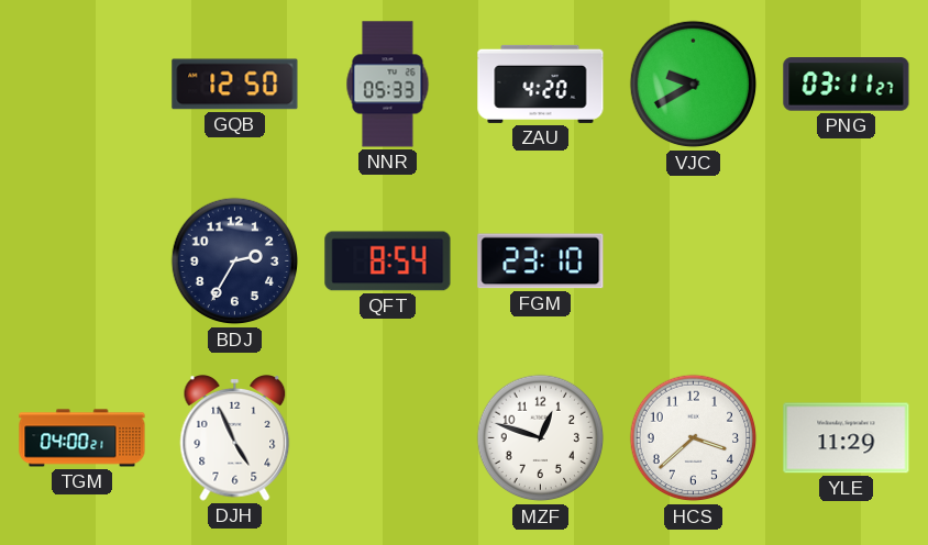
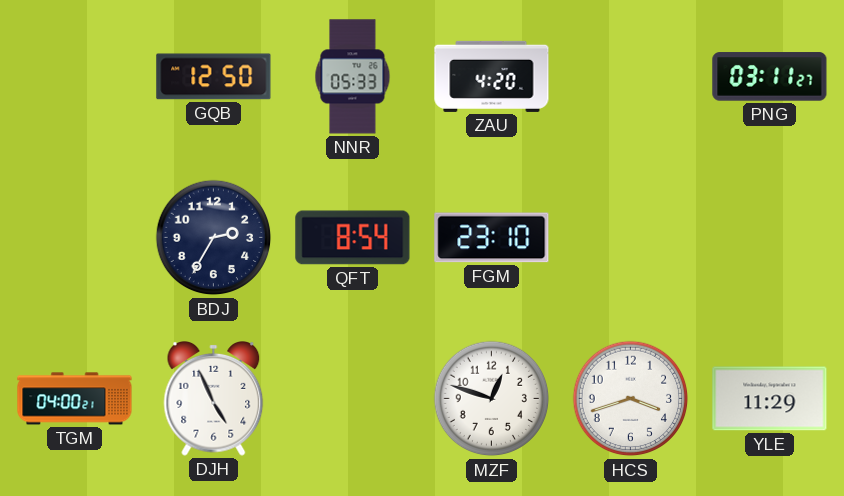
VJC: 9:40 -> none
HCS: 3:38 -> 3:42
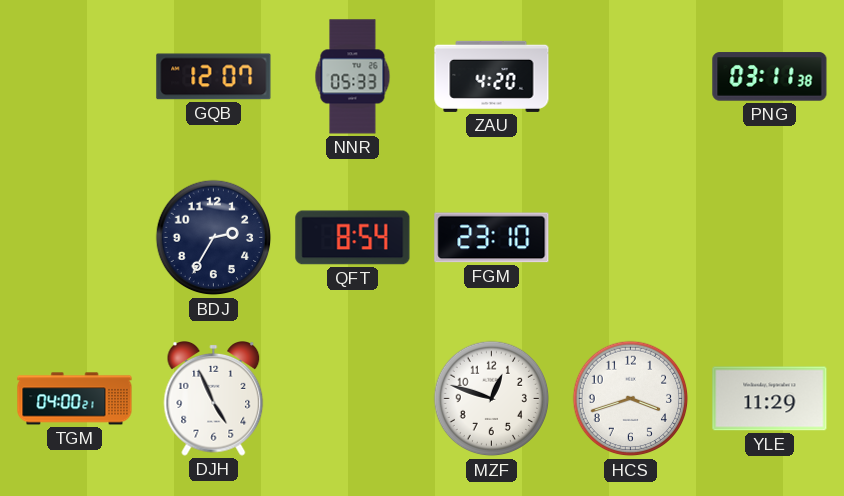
GQB: 12:50 -> 12:07
PNG: 03:11:27 -> 03:11:38
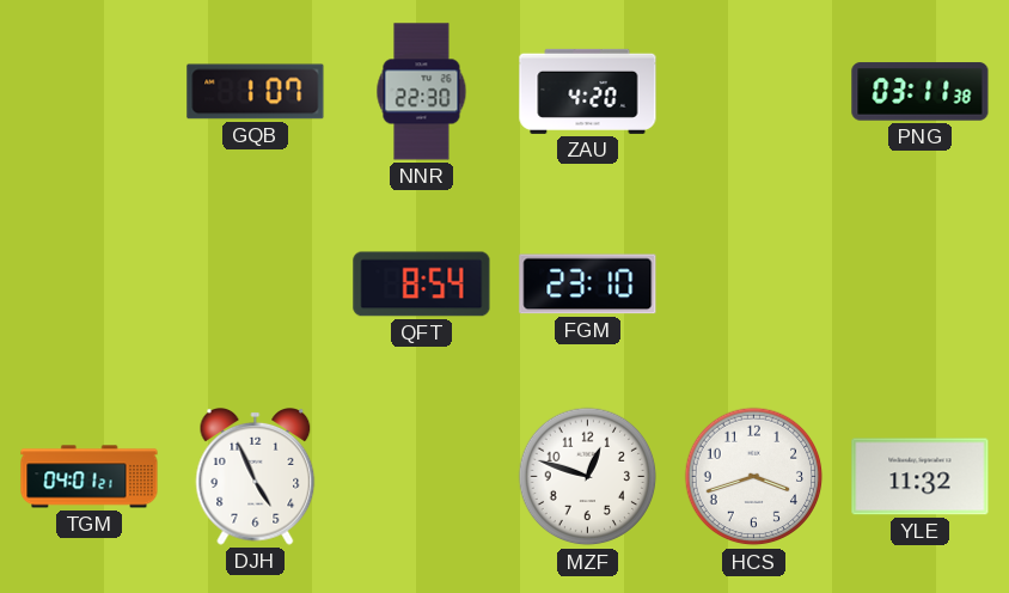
GQB: 12:07 -> 1:07
NNR: 05:33 -> 22:30
BDJ: 2:35 -> none
TGM: 04:00 -> 04:01
YLE: 11:29 -> 11:32
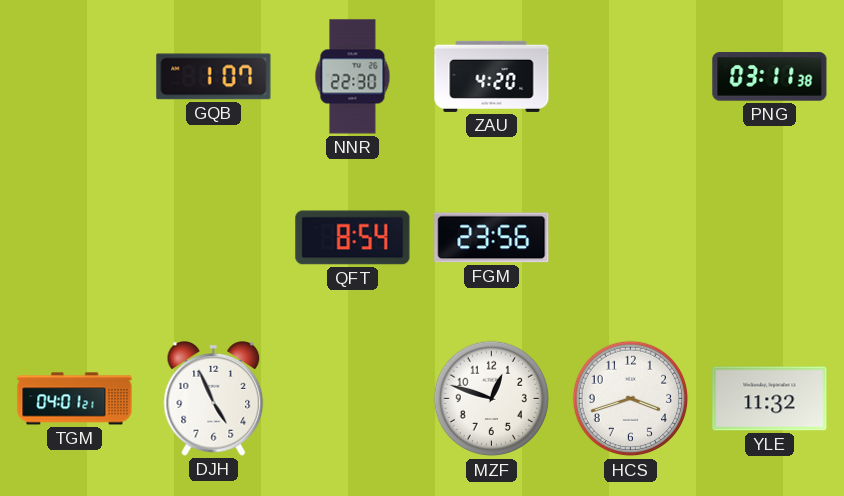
FGM: 23:10 -> 23:56
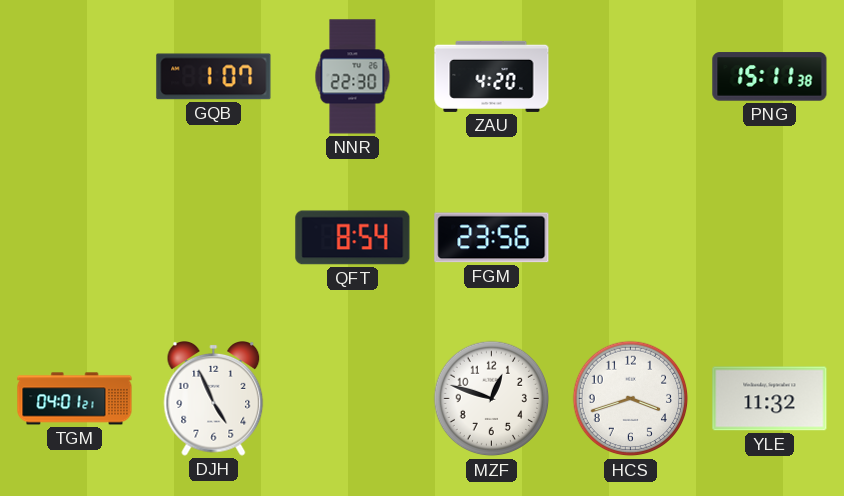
PNG: 03:11 -> 15:11
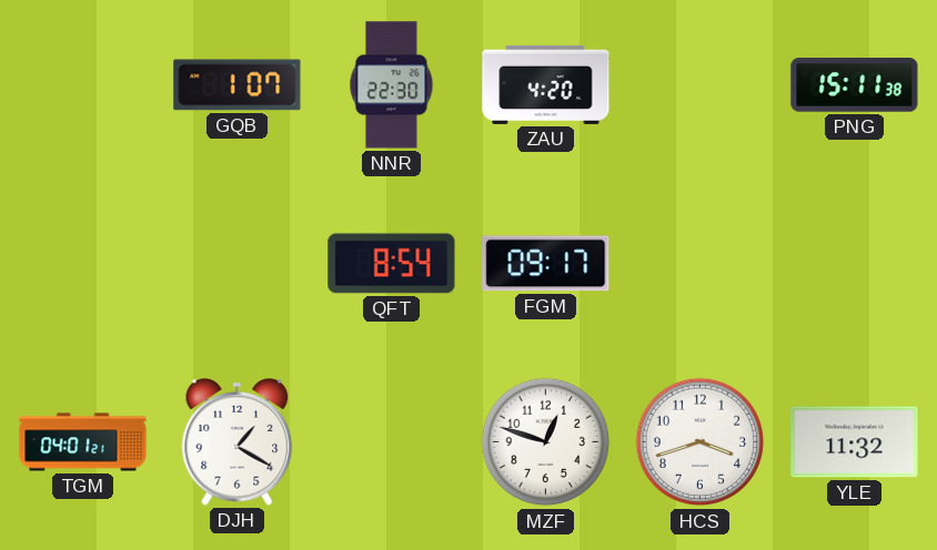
FGM: 23:56 -> 09:17
DJH: 4:56 -> 1:20
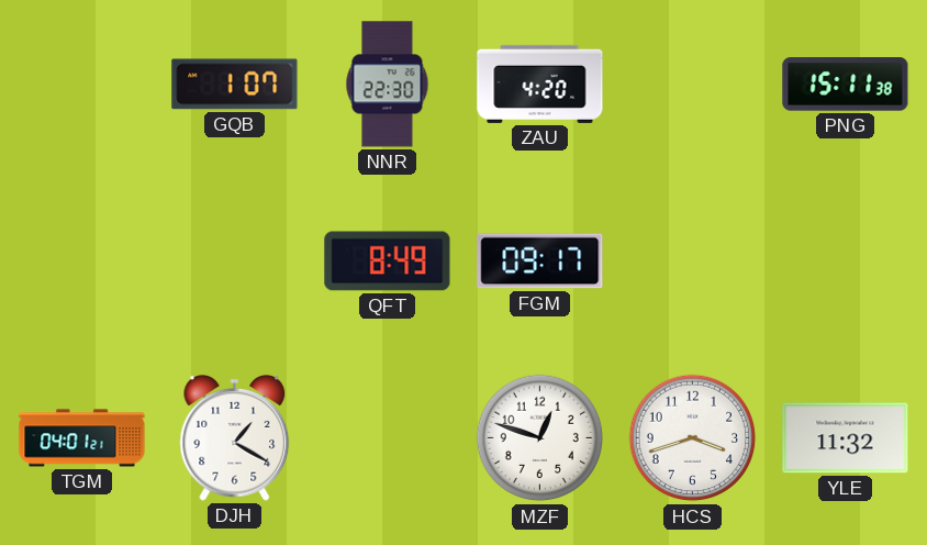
QFT: 8:54 -> 8:49
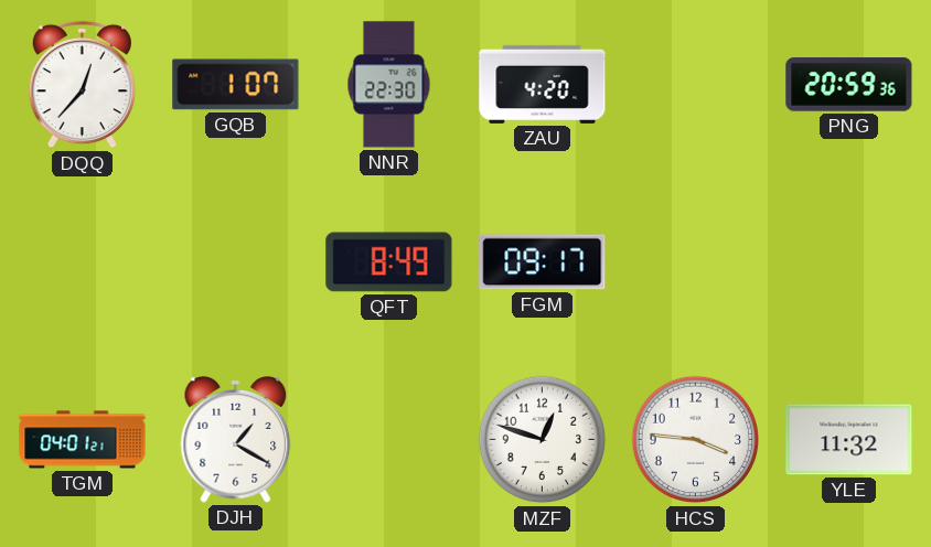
DQQ: none -> 12:37
PNG: 15:11 -> 20:59
HCS: 3:42 -> 3:46
